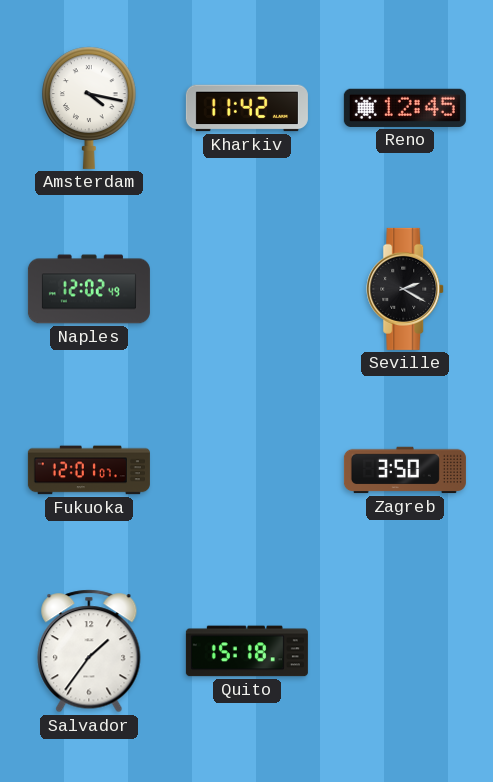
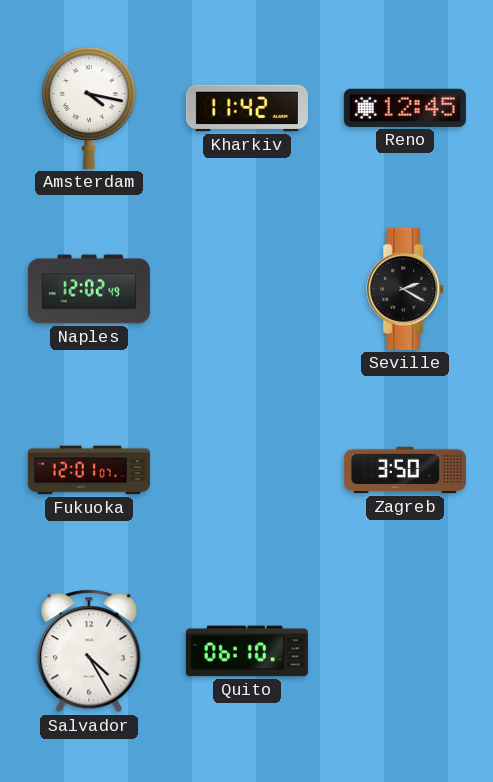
Salvador: 1:36 -> 4:25
Quito: 15:18 -> 06:10
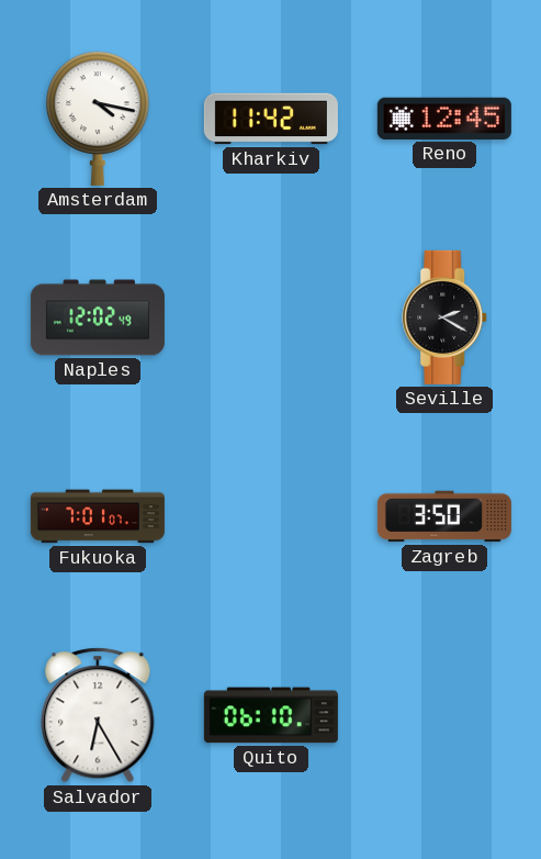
Fukuoka: 12:01 -> 7:01
Salvador: 4:25 -> 6:25
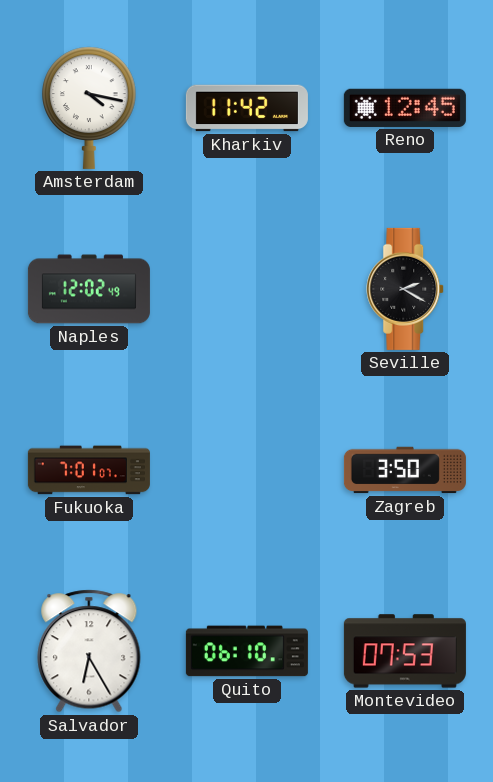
Montevideo: none -> 07:53
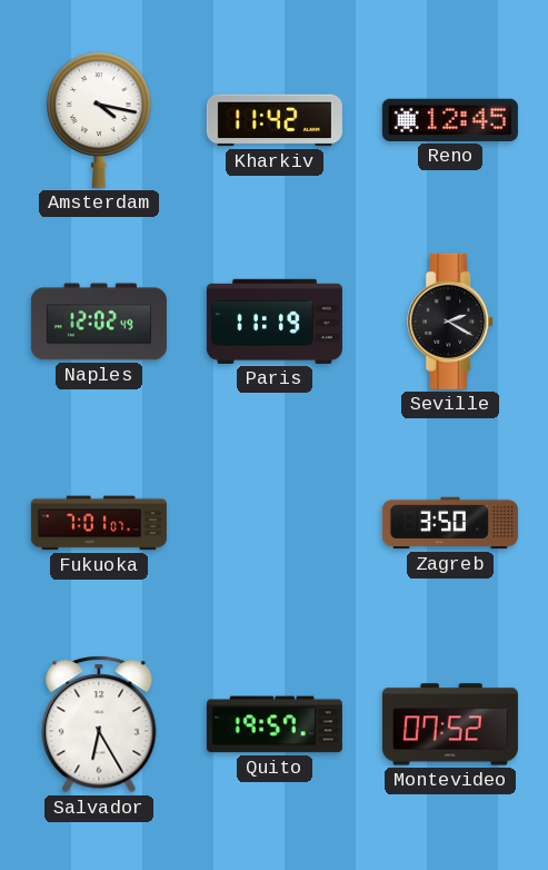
Paris: none -> 11:19
Quito: 06:10 -> 19:57
Montevideo: 07:53 -> 07:52
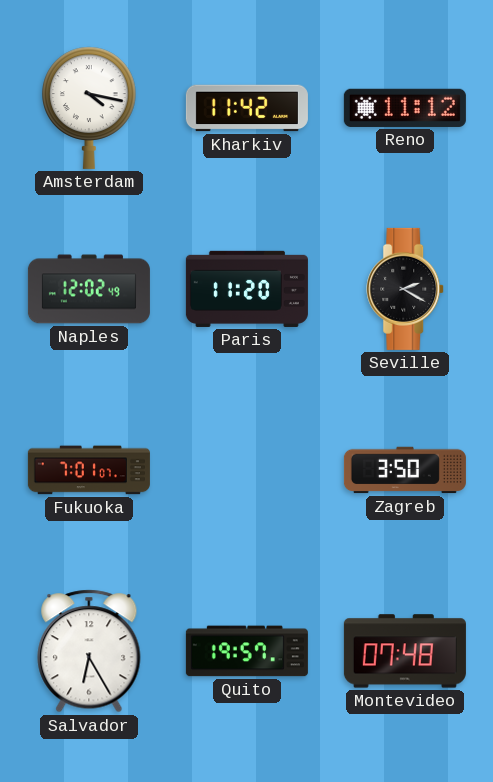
Reno: 12:45 -> 11:12
Paris: 11:19 -> 11:20
Montevideo: 07:52 -> 07:48
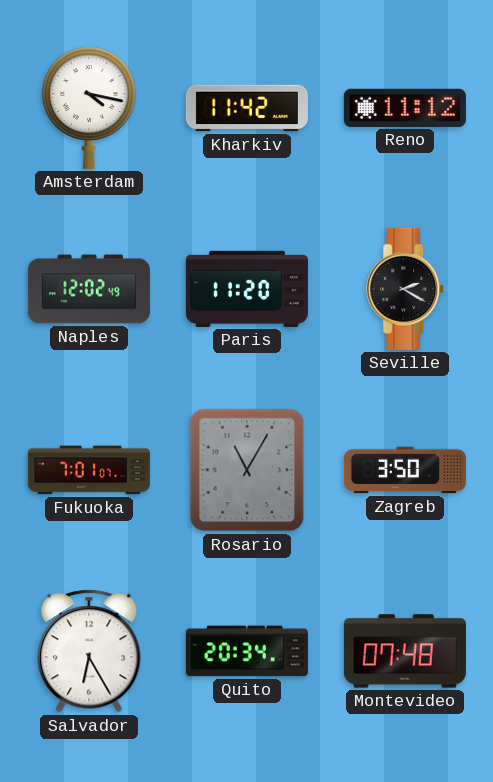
Rosario: none -> 11:05
Quito: 19:57 -> 20:34
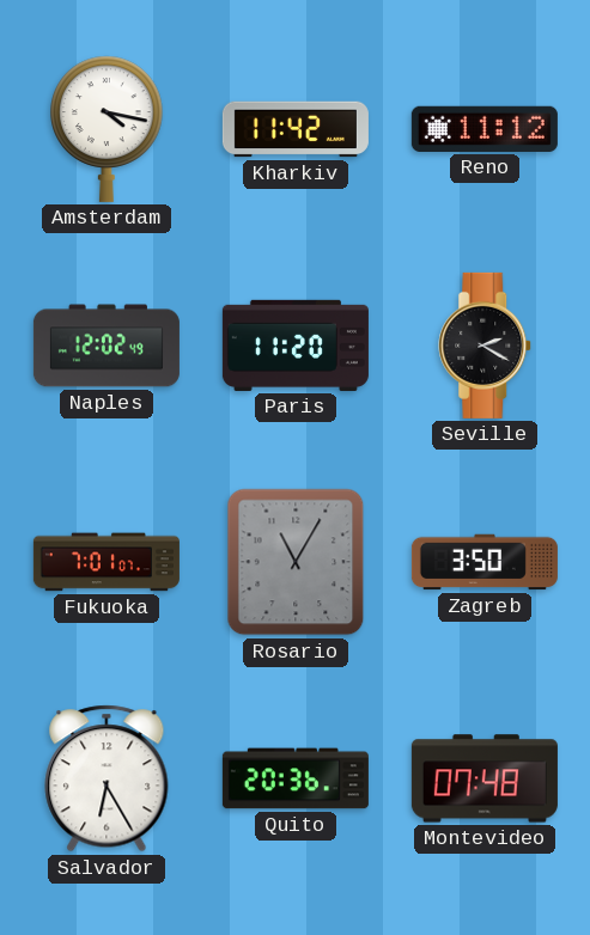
Quito: 20:34 -> 20:36
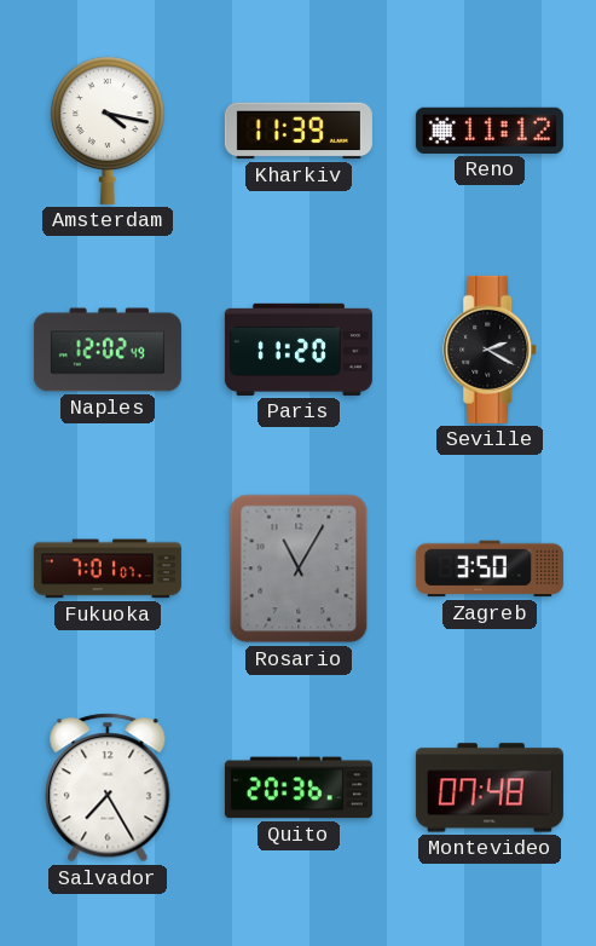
Kharkiv: 11:42 -> 11:39
Salvador: 6:25 -> 7:25
